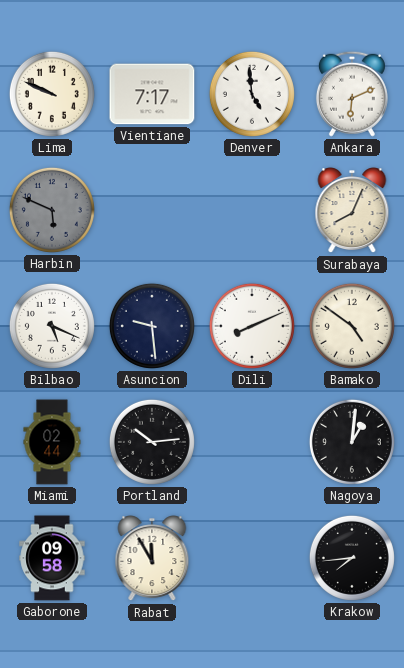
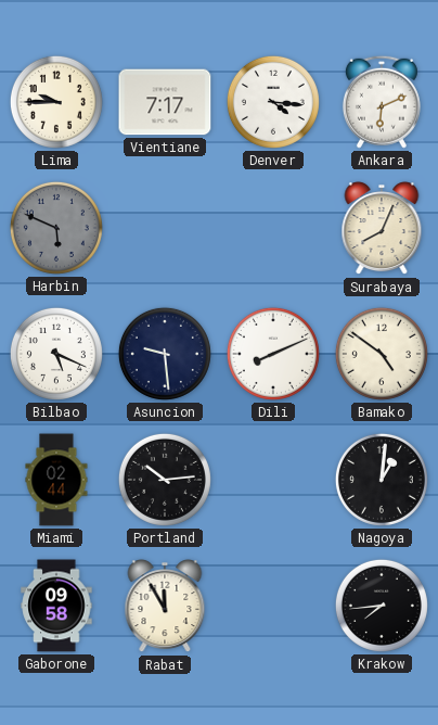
Lima: 9:49 -> 9:45
Denver: 4:59 -> 4:16
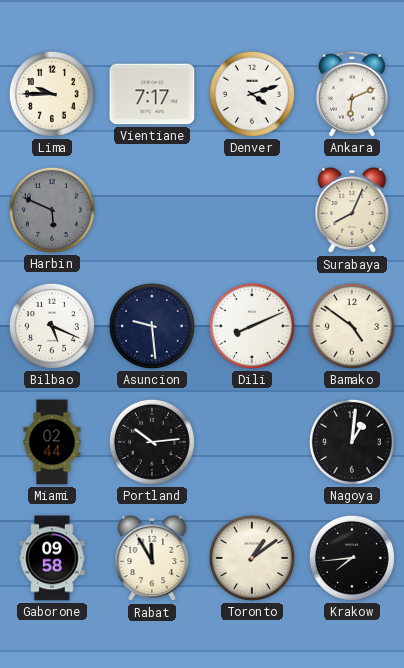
Denver: 4:16 -> 4:12
Toronto: none -> 1:09
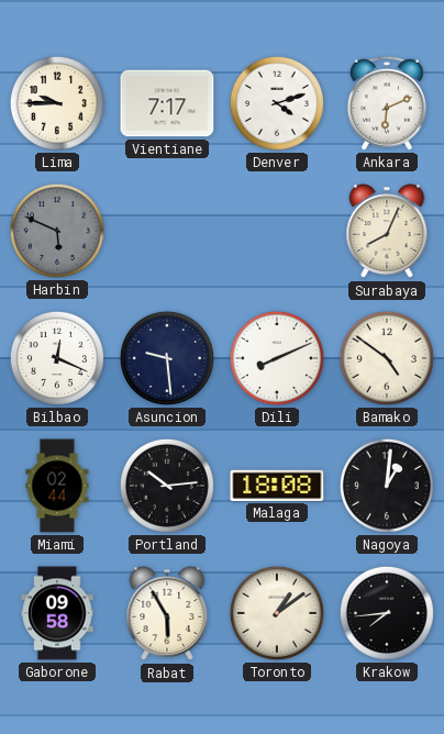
Bilbao: 5:19 -> 12:19
Malaga: none -> 18:08
Rabat: 11:55 -> 5:55
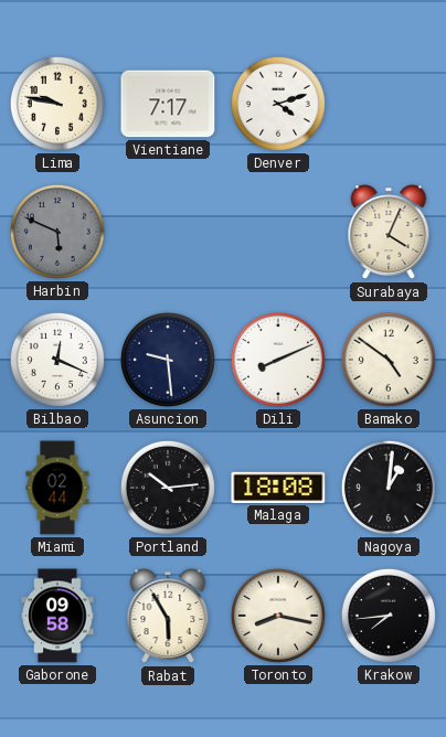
Lima: 9:45 -> 9:47
Ankara: 6:11 -> none
Surabaya: 8:04 -> 4:04
Toronto: 1:09 -> 8:17
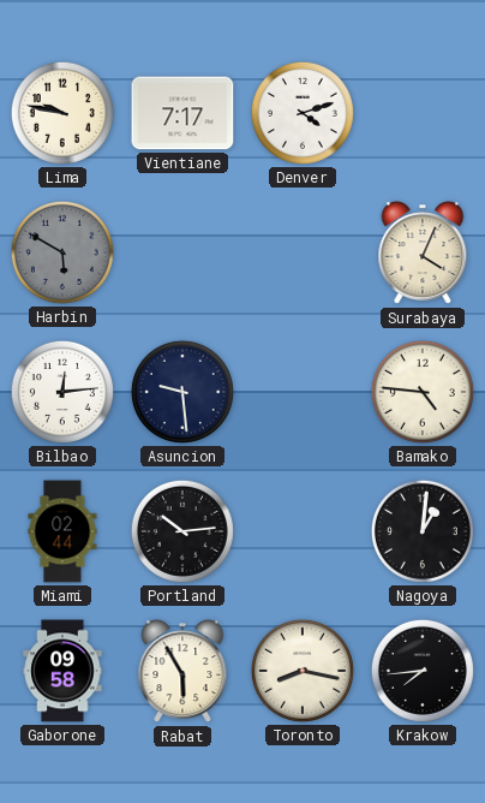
Harbin: 5:49 -> 5:50
Bilbao: 12:19 -> 12:14
Dili: 8:11 -> none
Bamako: 4:51 -> 4:46
Malaga: 18:08 -> none
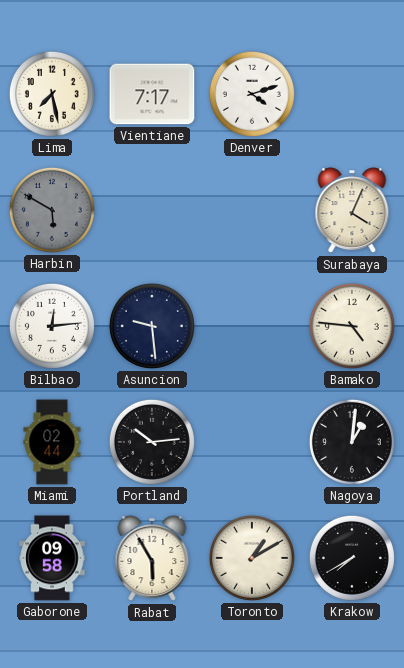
Lima: 9:47 -> 7:28
Toronto: 8:17 -> 1:10
Krakow: 7:44 -> 7:40
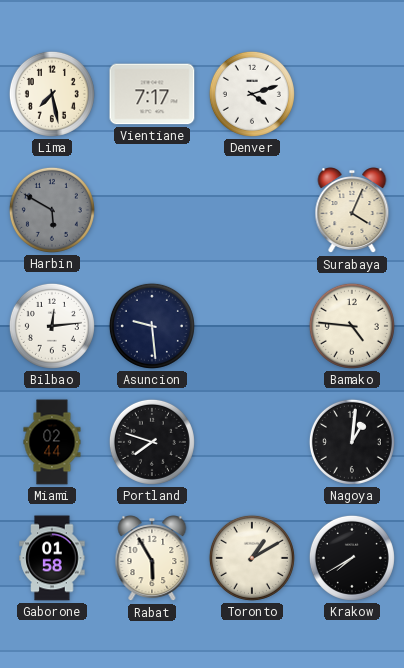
Portland: 10:14 -> 7:48
Gaborone: 09:58 -> 01:58
